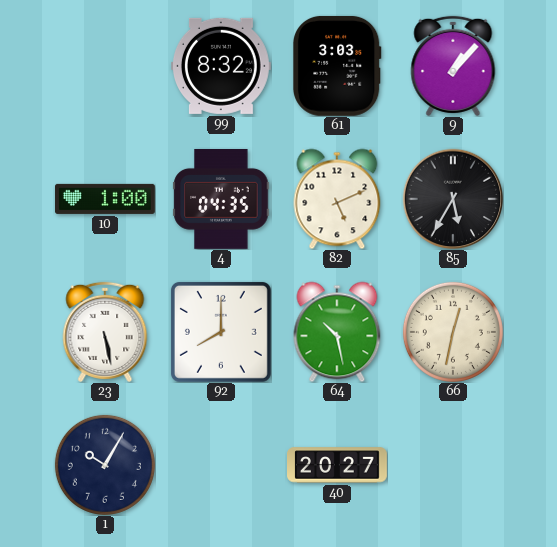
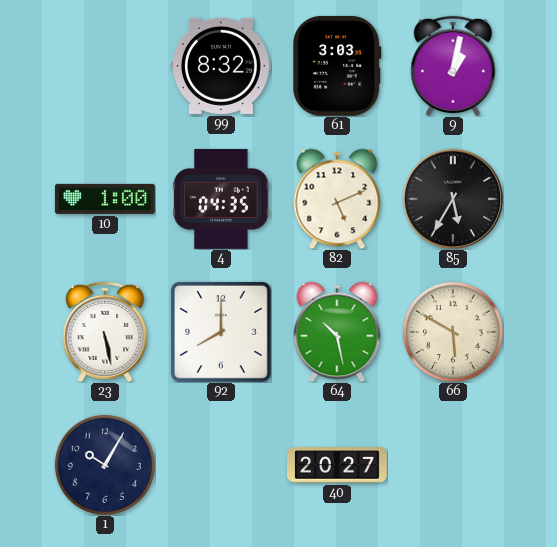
9: 1:07 -> 1:02
66: 12:32 -> 5:50
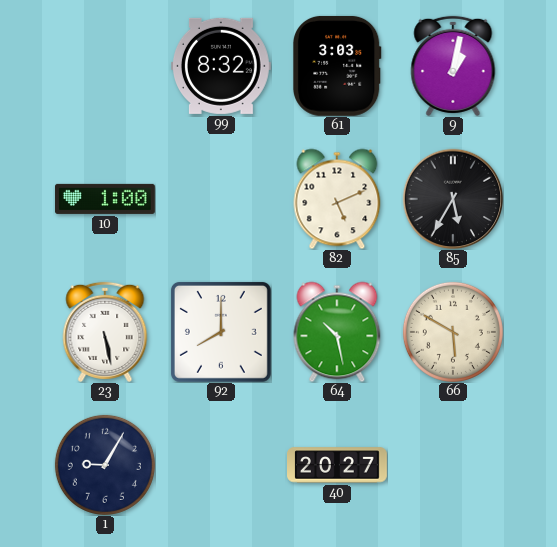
4: 04:35 -> none
1: 10:05 -> 9:05
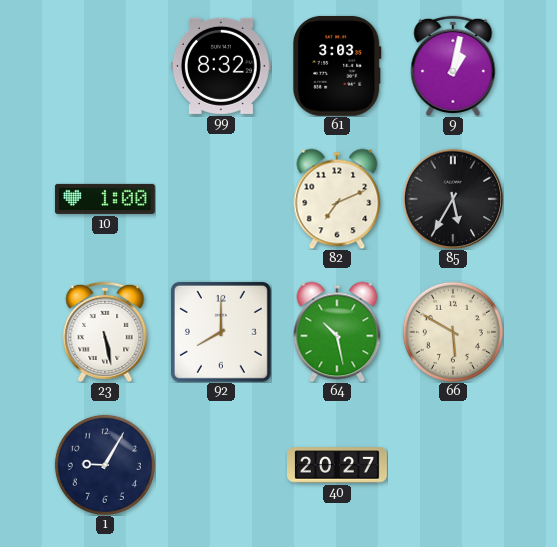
82: 5:11 -> 7:11
